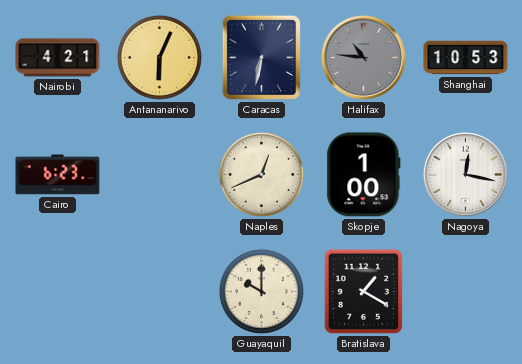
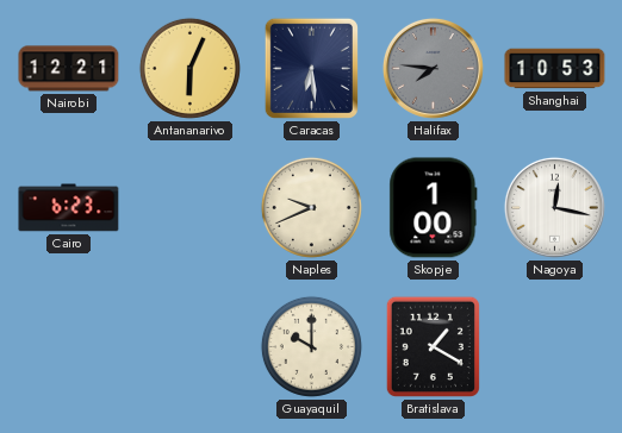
Nairobi: 4:21 -> 12:21
Caracas: 6:32 -> 6:29
Halifax: 10:46 -> 7:46
Naples: 12:41 -> 9:41
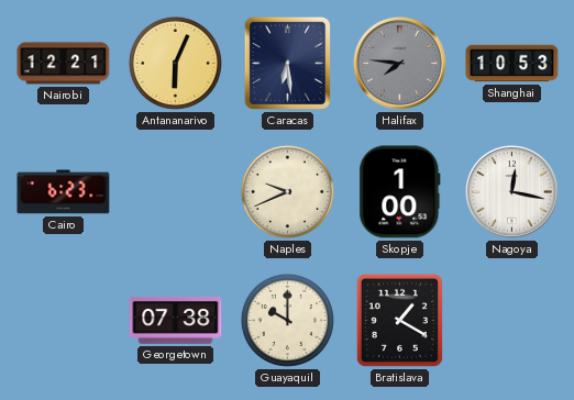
Georgetown: none -> 07:38
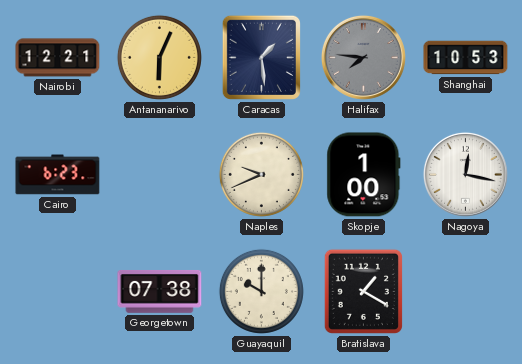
Caracas: 6:29 -> 1:29
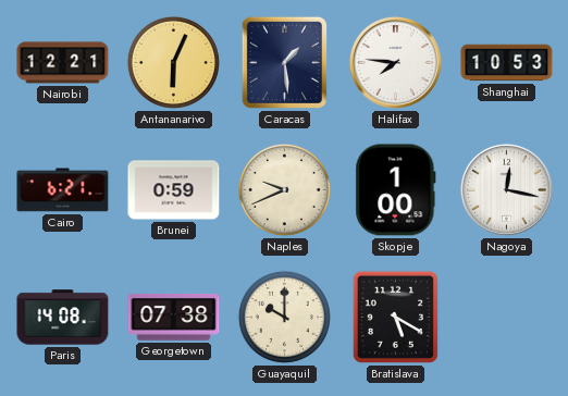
Halifax dial: grey -> white
Cairo: 6:23 -> 6:21
Brunei: none -> 0:59
Paris: none -> 14:08
Bratislava: 1:20 -> 5:20
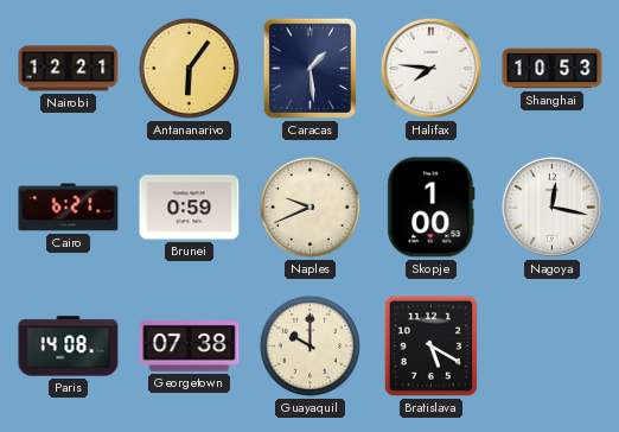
Antananarivo: 6:04 -> 6:06
